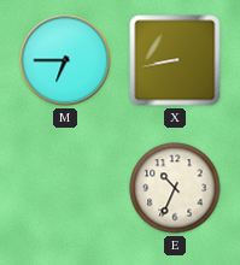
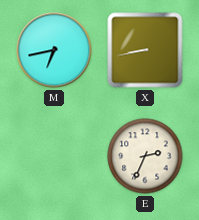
M: 6:45 -> 6:43
E: 10:34 -> 2:34
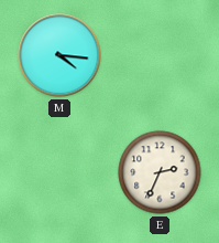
M: 6:43 -> 4:16
X: 8:43 -> none
